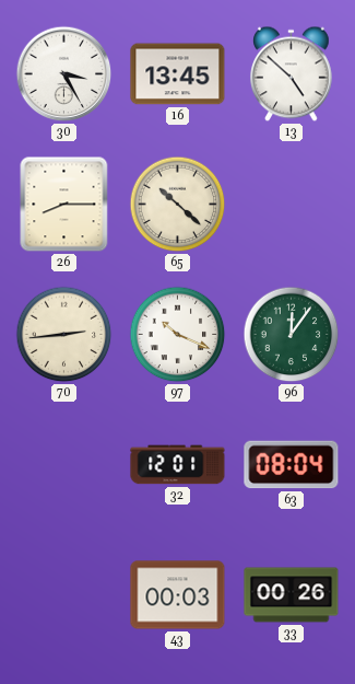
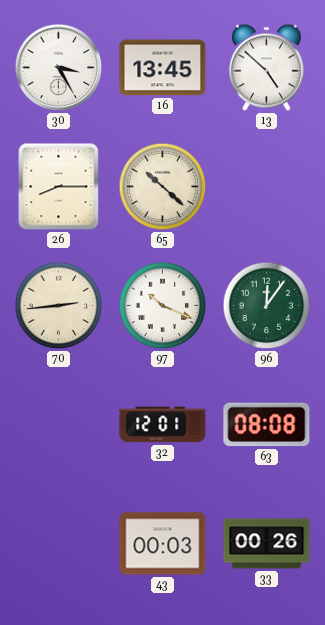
63: 08:04 -> 08:08
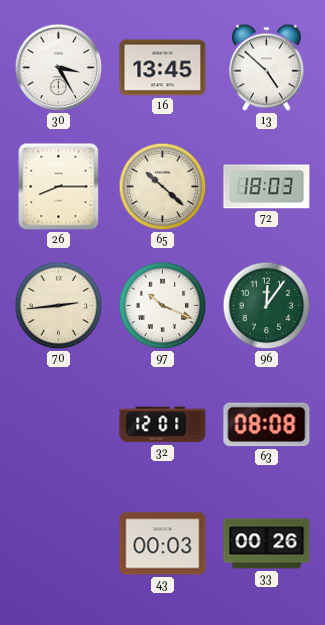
72: none -> 18:03
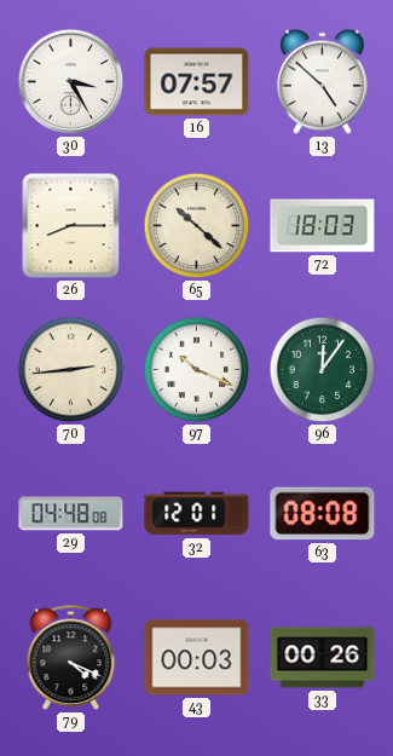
16: 13:45 -> 07:57
29: none -> 04:48
79: none -> 4:19
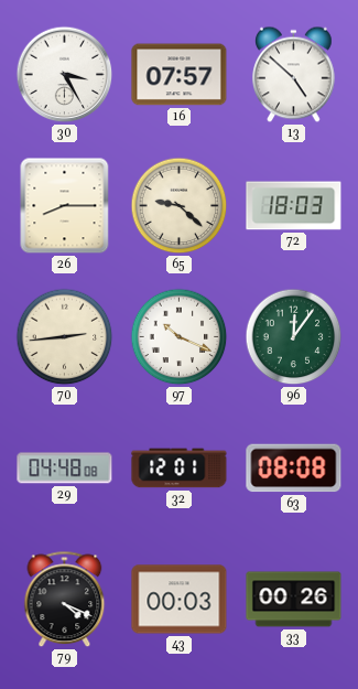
65: 10:22 -> 9:22
